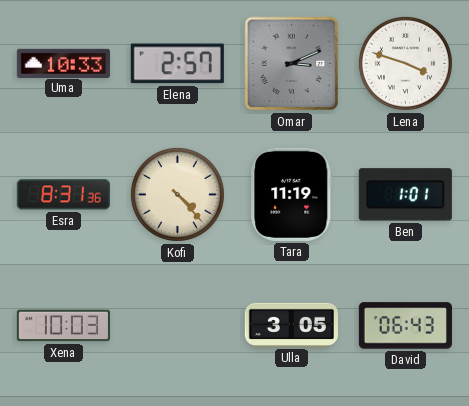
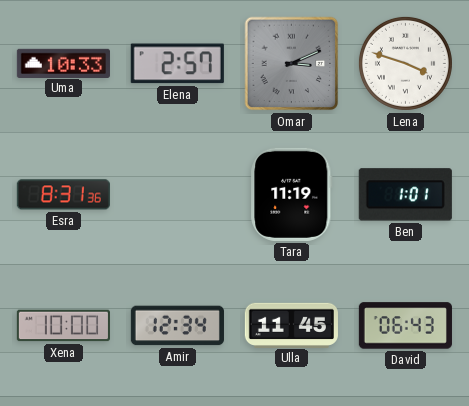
Kofi: 4:23 -> none
Xena: 10:03 -> 10:00
Amir: none -> 12:34
Ulla: 3:05 -> 11:45
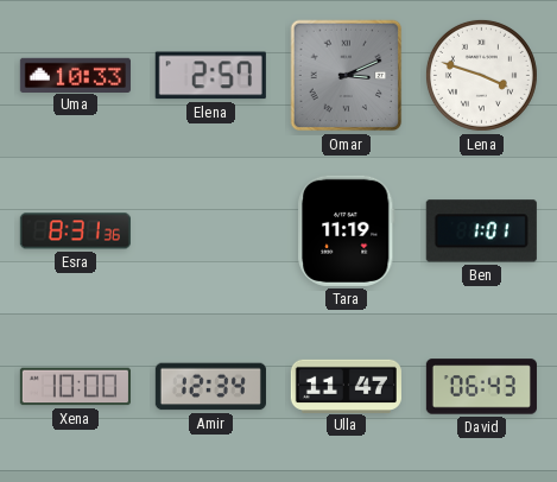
Ulla: 11:45 -> 11:47
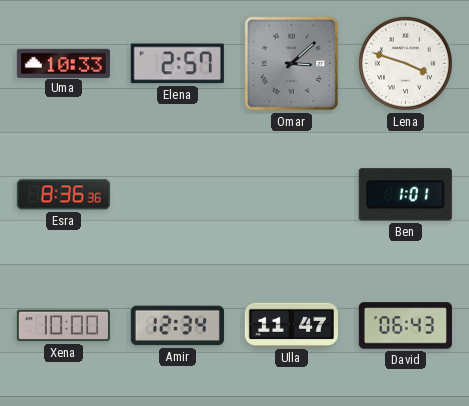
Omar: 3:11 -> 3:08
Esra: 8:31 -> 8:36
Tara: 11:19 -> none
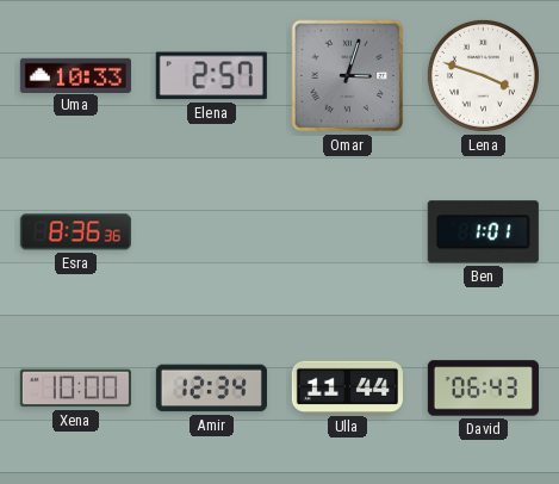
Omar: 3:08 -> 3:03
Ulla: 11:47 -> 11:44
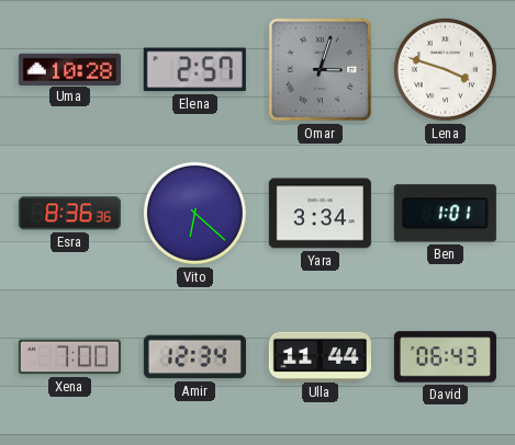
Uma: 10:33 -> 10:28
Vito: none -> 6:22
Yara: none -> 3:34
Xena: 10:00 -> 7:00
